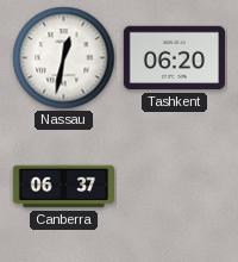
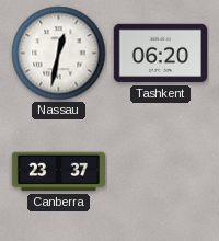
Canberra: 06:37 -> 23:37
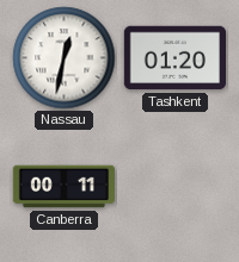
Tashkent: 06:20 -> 01:20
Canberra: 23:37 -> 00:11
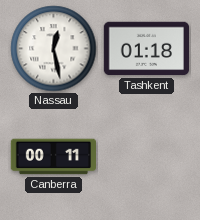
Nassau: 12:32 -> 12:28
Tashkent: 01:20 -> 01:18
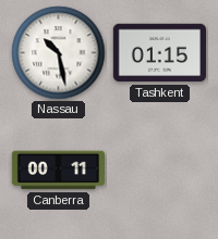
Nassau: 12:28 -> 10:28
Tashkent: 01:18 -> 01:15
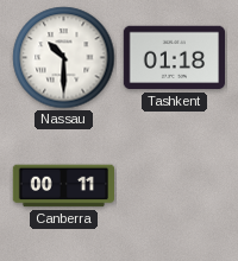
Nassau: 10:28 -> 10:30
Tashkent: 01:15 -> 01:18
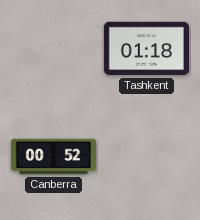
Nassau: 10:30 -> none
Canberra: 00:11 -> 00:52
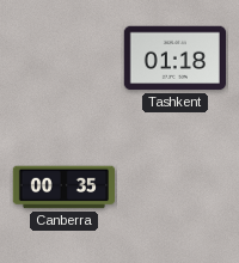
Canberra: 00:52 -> 00:35
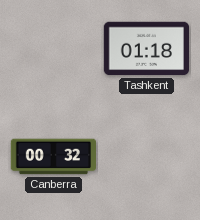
Canberra: 00:35 -> 00:32
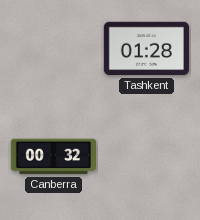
Tashkent: 01:18 -> 01:28
